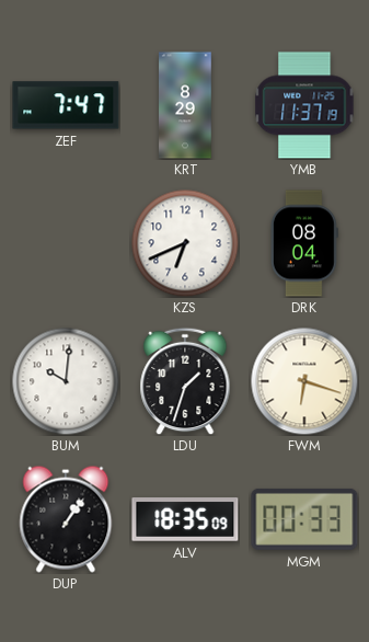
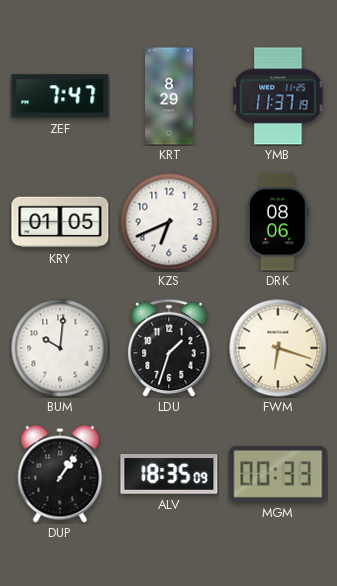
KRY: none -> 01:05
DRK: 08:04 -> 08:06
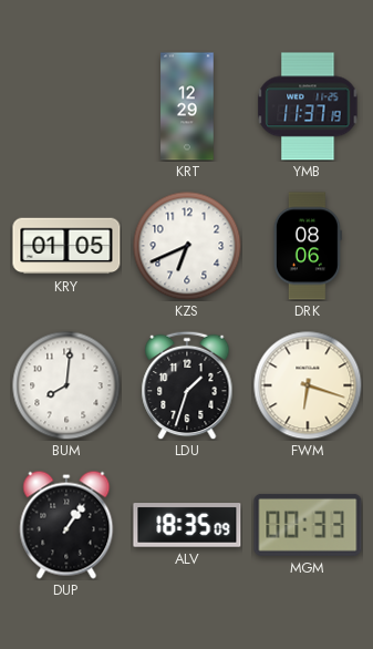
ZEF: 7:47 -> none
KRT: 8:29 -> 12:29
BUM: 10:01 -> 8:01
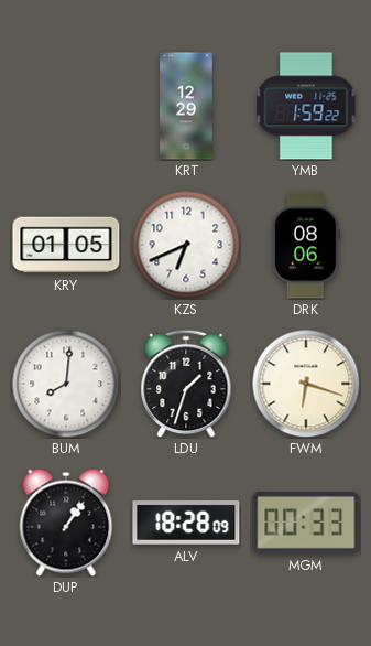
YMB: 11:37 -> 1:59
ALV: 18:35 -> 18:28
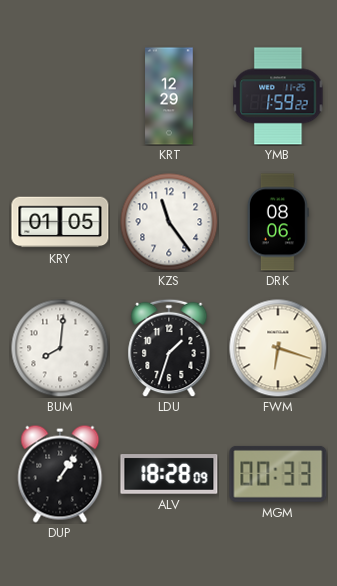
KZS: 6:41 -> 11:24
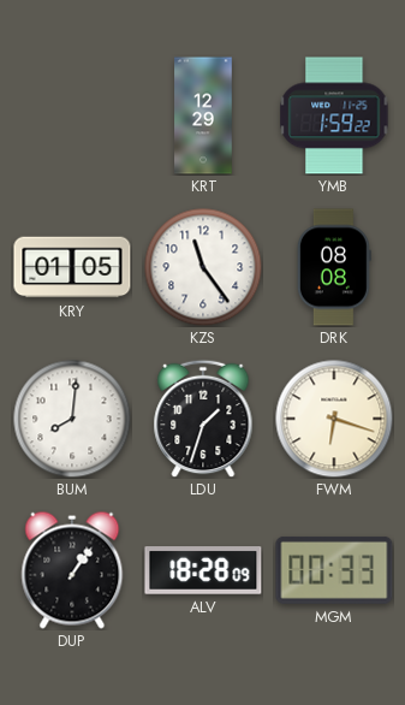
DRK: 08:06 -> 08:08
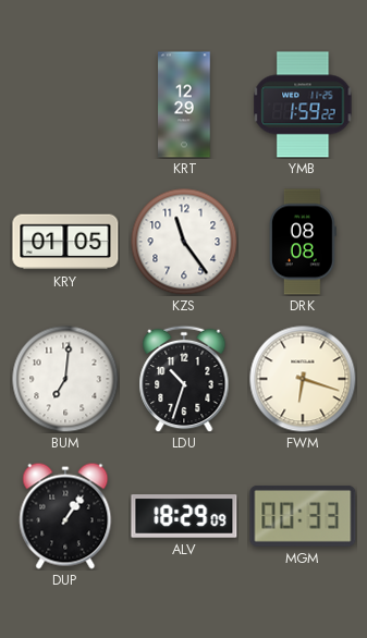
BUM: 8:01 -> 7:01
LDU: 1:33 -> 10:33
ALV: 18:28 -> 18:29
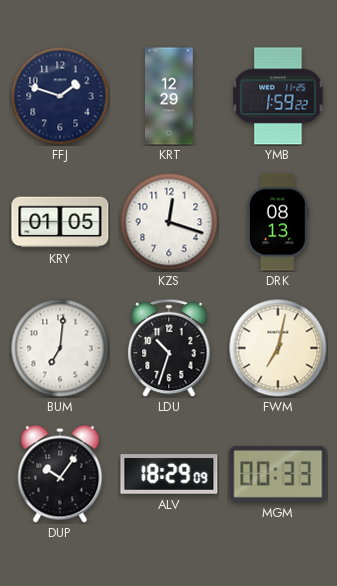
FFJ: none -> 1:48
KZS: 11:24 -> 12:18
DRK: 08:08 -> 08:13
FWM: 6:18 -> 7:02
DUP: 1:06 -> 10:06
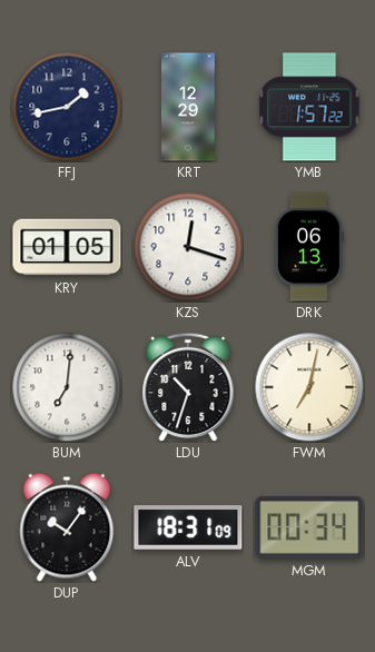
FFJ: 1:48 -> 1:43
YMB: 1:59 -> 1:57
DRK: 08:13 -> 06:13
ALV: 18:29 -> 18:31
MGM: 00:33 -> 00:34
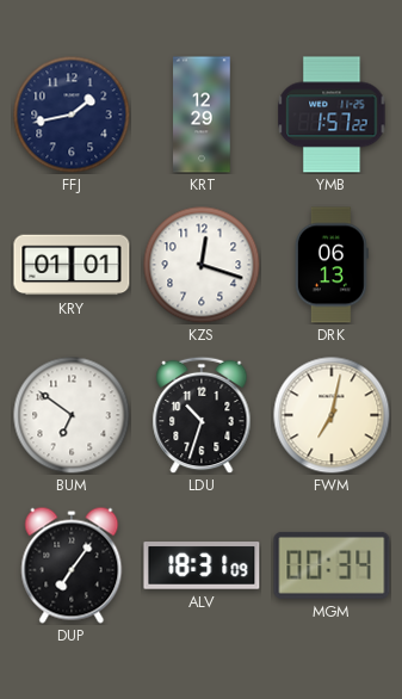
KRY: 01:05 -> 01:01
BUM: 7:01 -> 6:51
DUP: 10:06 -> 7:06
